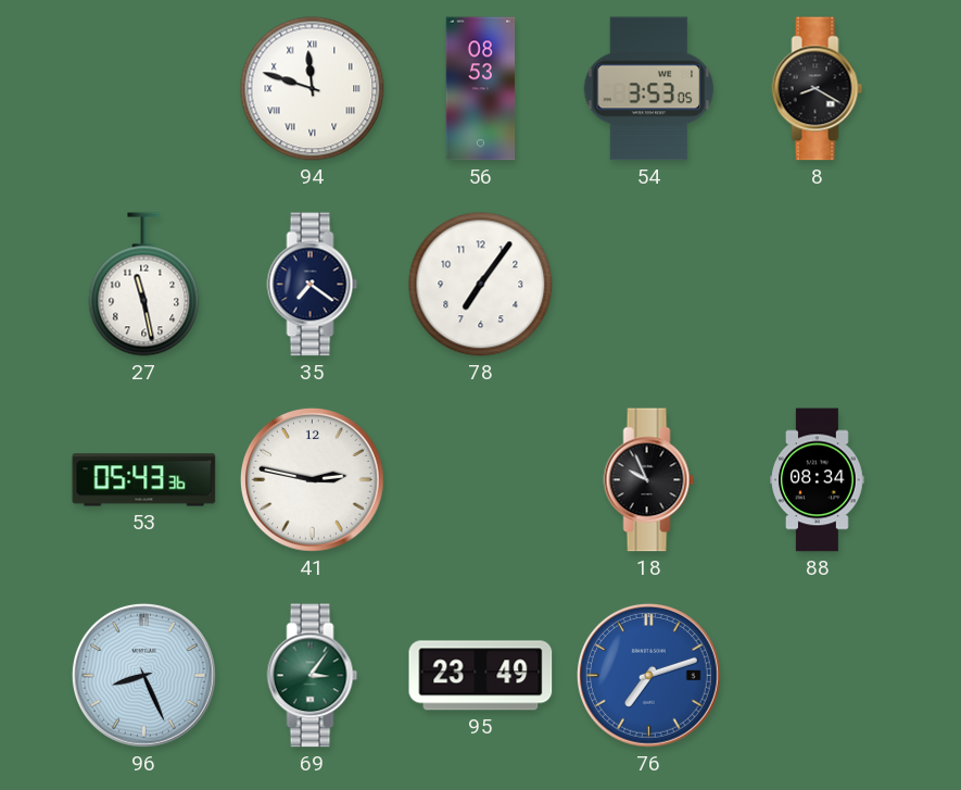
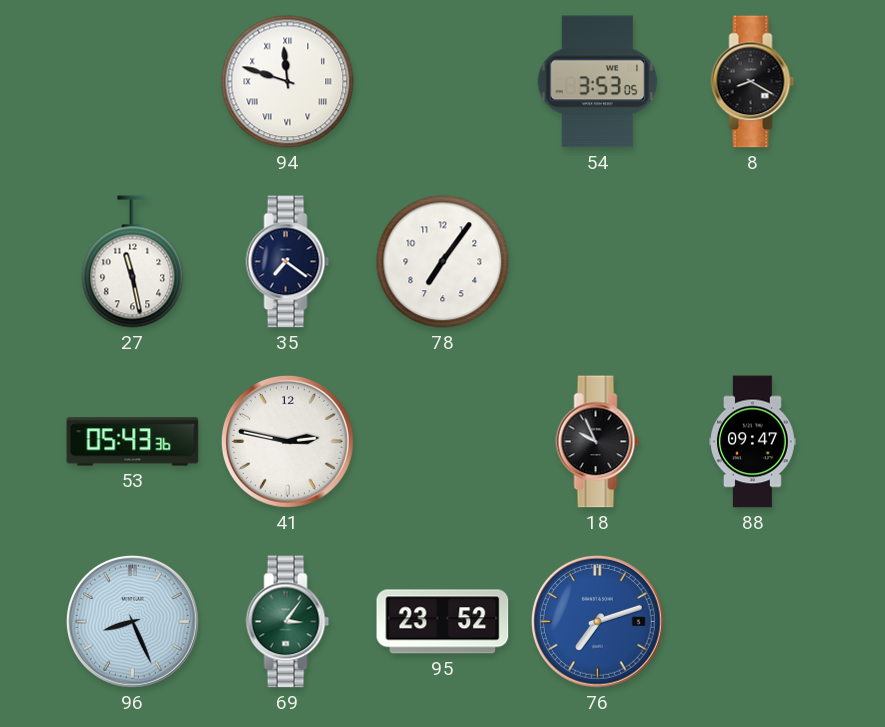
56: 08:53 -> none
88: 08:34 -> 09:47
95: 23:49 -> 23:52
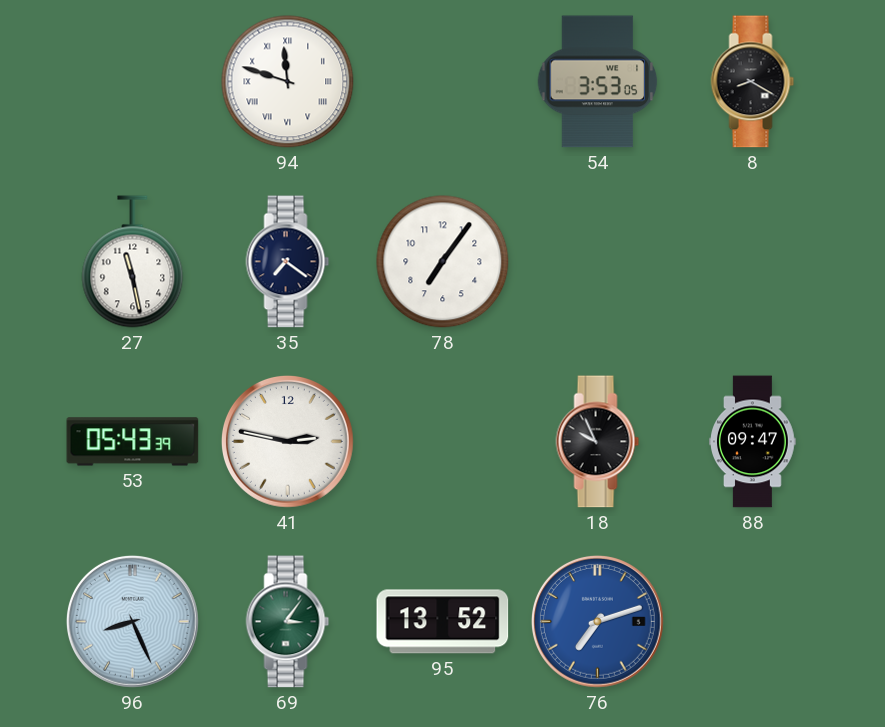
53: 05:43:36 -> 05:43:39
95: 23:52 -> 13:52
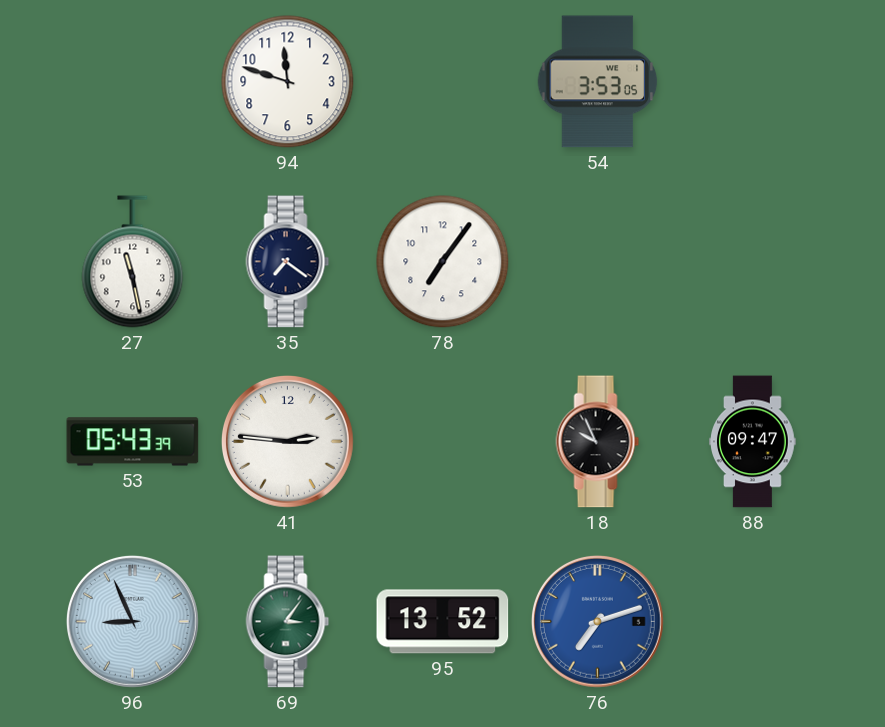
94 numerals: Roman -> Arabic
8: 8:20 -> none
41: 2:47 -> 2:46
96: 8:26 -> 8:56
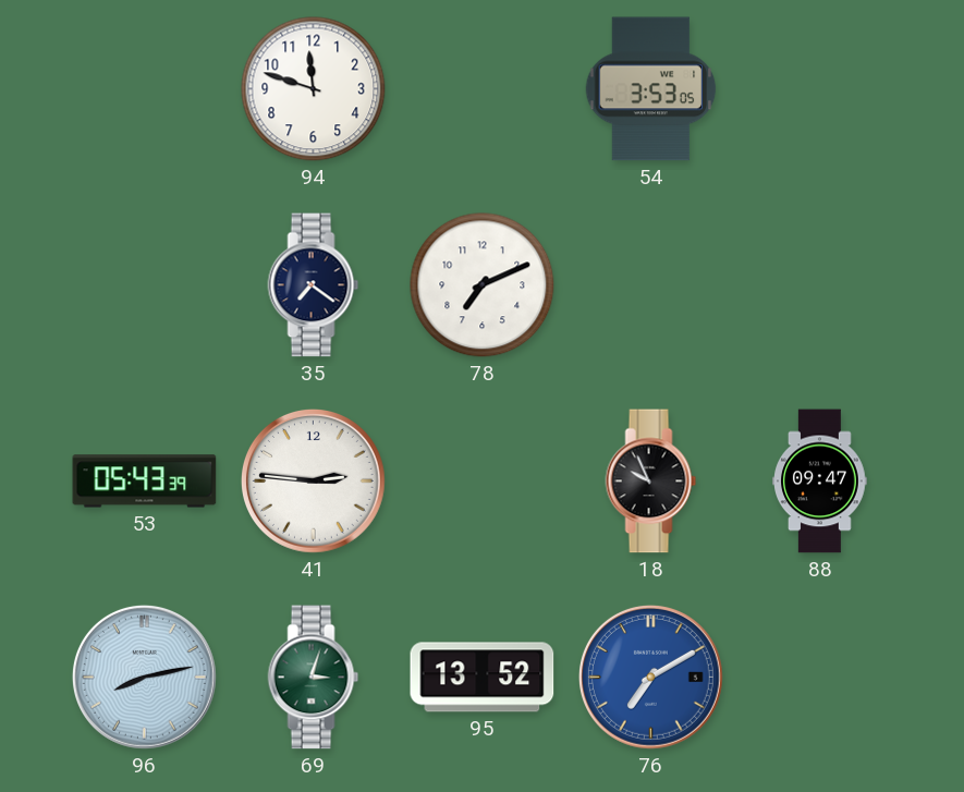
27: 11:28 -> none
78: 7:06 -> 7:11
96: 8:56 -> 8:13
69: 3:06 -> 3:03
76: 7:12 -> 7:10
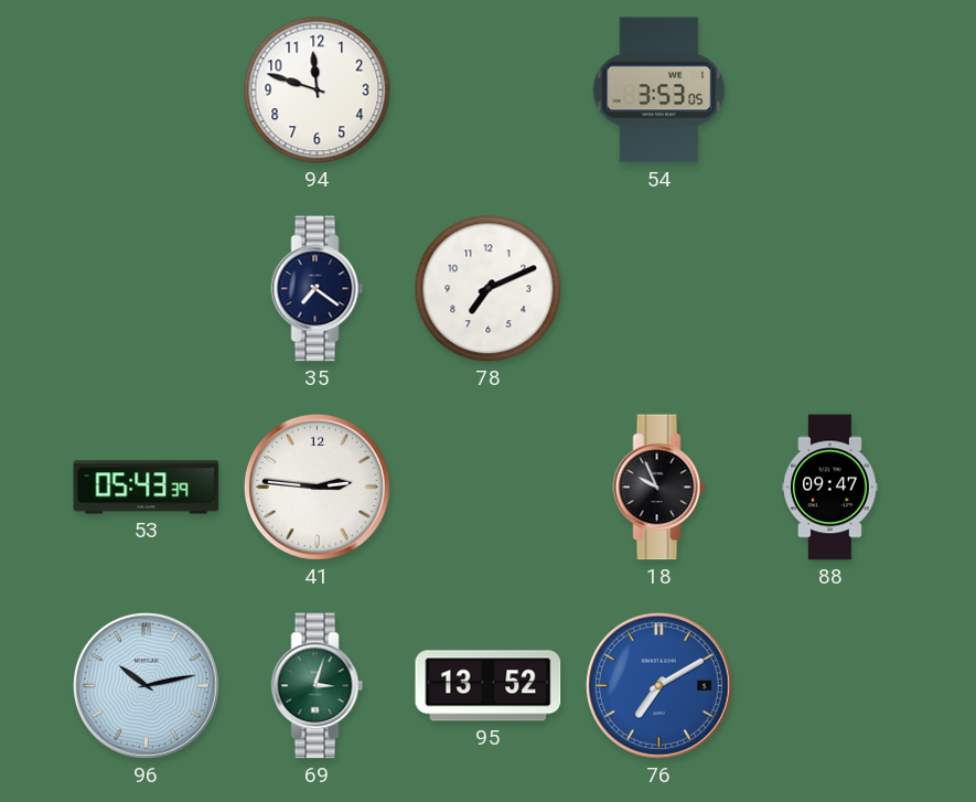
96: 8:13 -> 10:13
